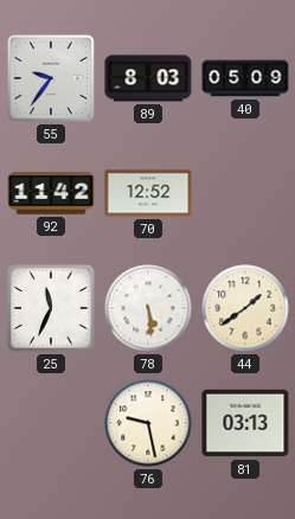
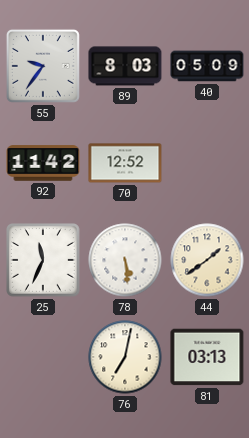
76: 9:28 -> 7:02
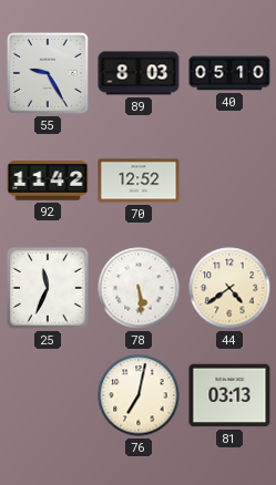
55: 9:36 -> 9:25
40: 05:09 -> 05:10
44: 1:39 -> 4:39
